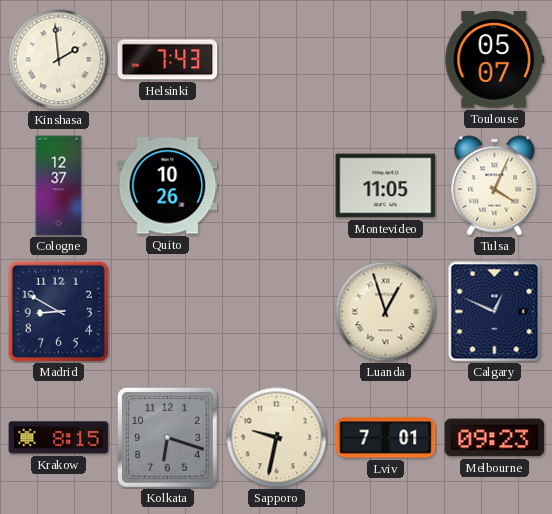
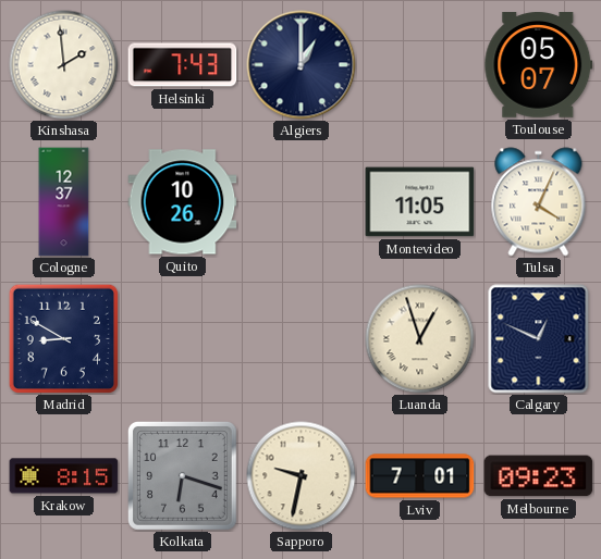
Algiers: none -> 1:00
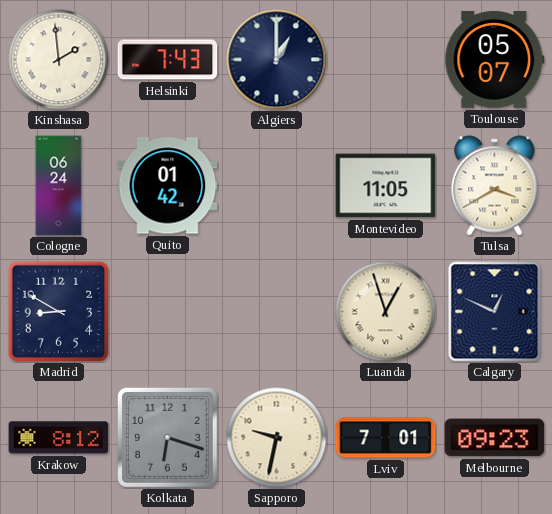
Cologne: 12:37 -> 06:24
Quito: 10:26 -> 01:42
Tulsa: 4:04 -> 3:40
Krakow: 8:15 -> 8:12
